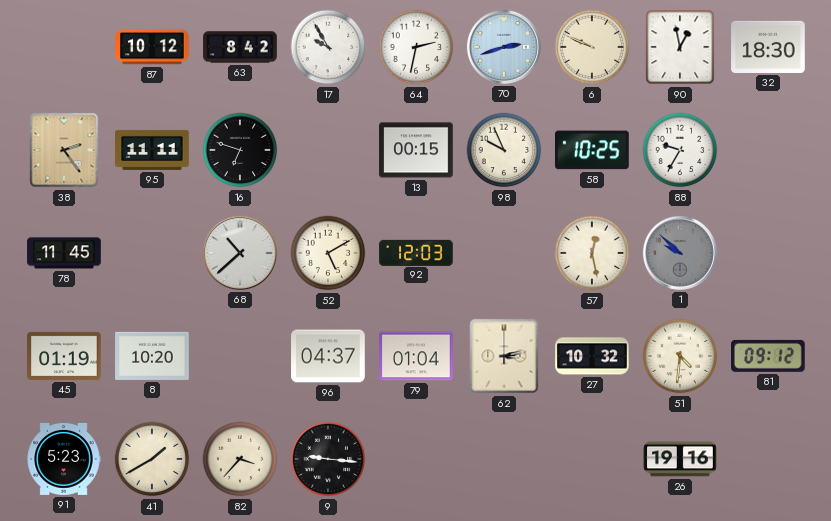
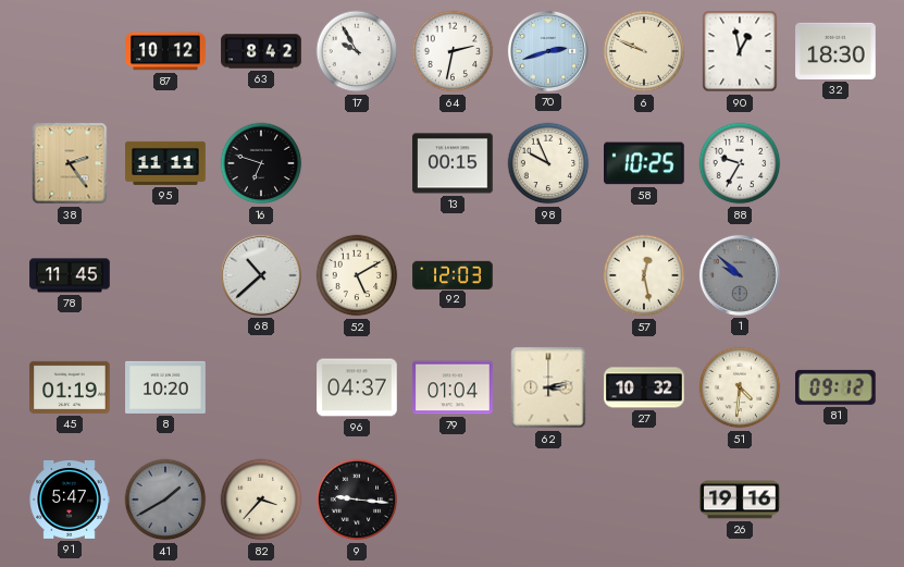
91: 5:23 -> 5:47
41 dial: cream -> grey
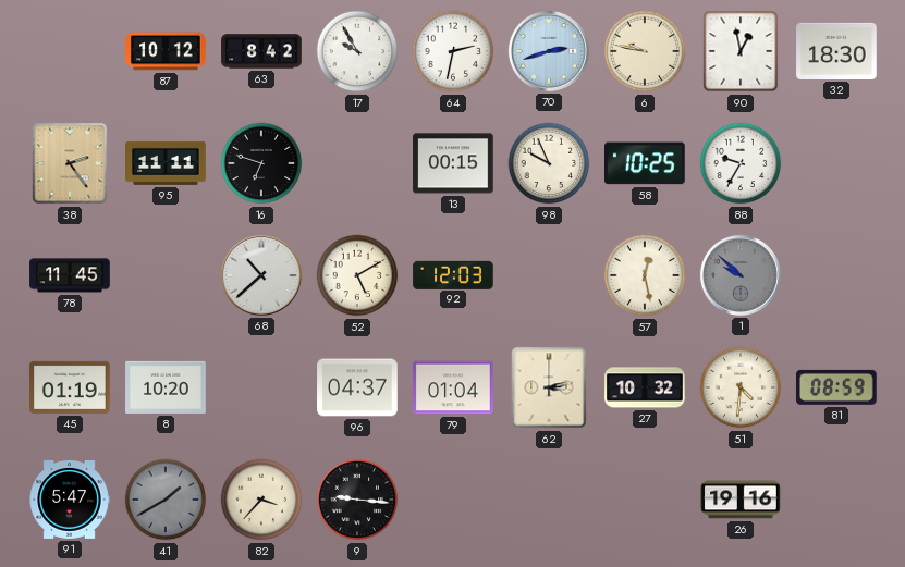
6: 9:49 -> 9:47
81: 09:12 -> 08:59
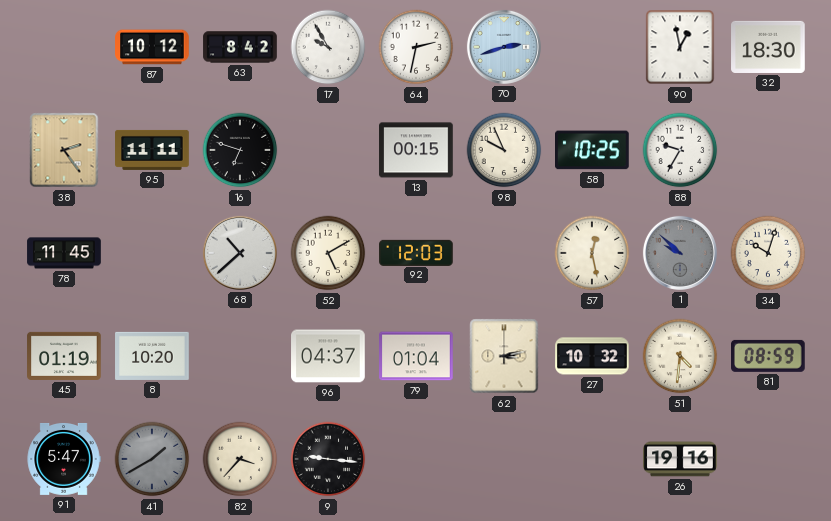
6: 9:47 -> none
34: none -> 10:03
